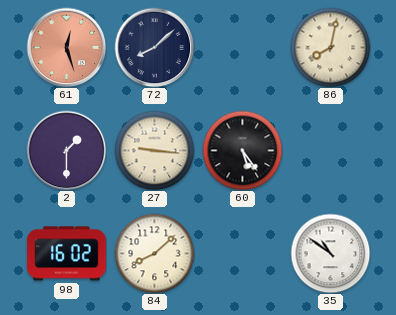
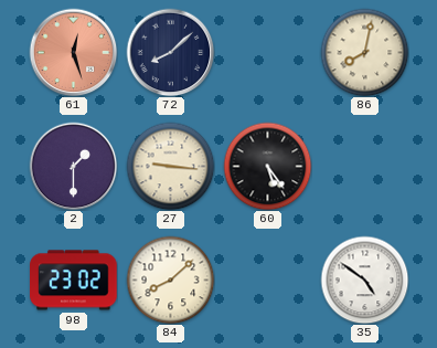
98: 16:02 -> 23:02
35: 10:51 -> 4:51
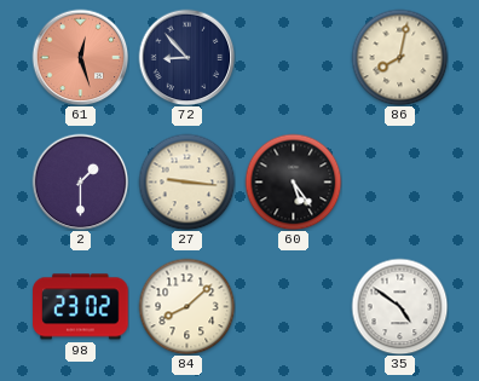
72: 8:08 -> 8:53
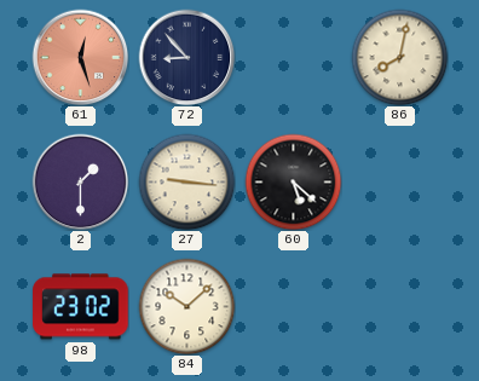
60: 5:24 -> 5:22
84: 8:08 -> 10:08
35: 4:51 -> none
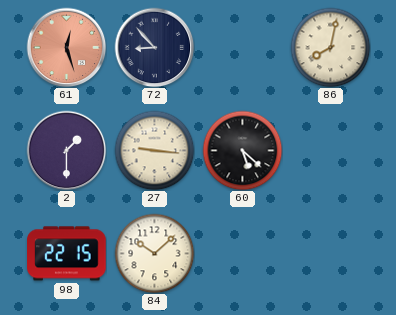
98: 23:02 -> 22:15
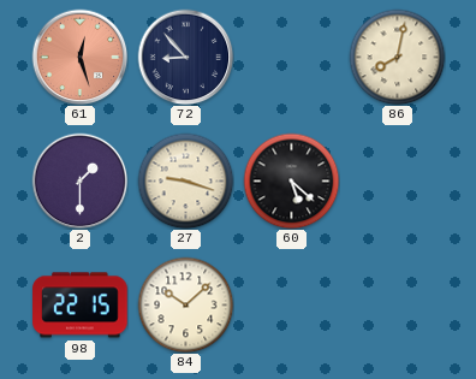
27: 9:16 -> 9:18
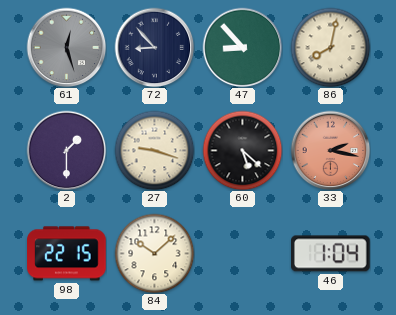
61 dial: salmon -> grey
47: none -> 8:53
33: none -> 2:17
46: none -> 1:04
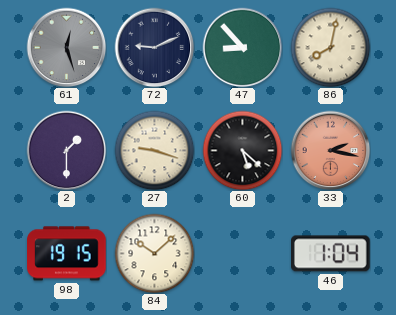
72: 8:53 -> 9:11
98: 22:15 -> 19:15
